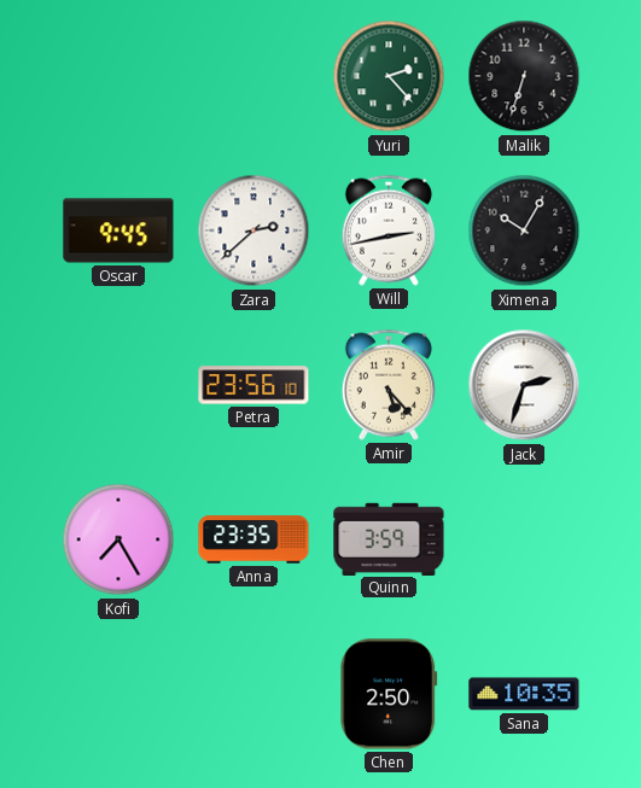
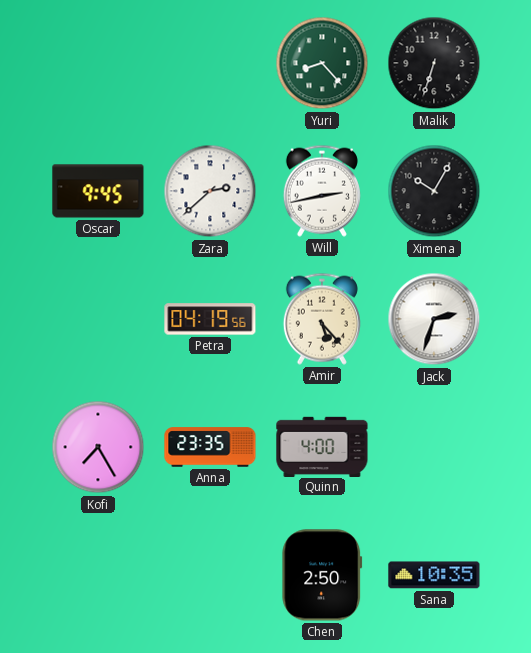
Yuri: 2:23 -> 8:23
Petra: 23:56 -> 04:19
Quinn: 3:59 -> 4:00
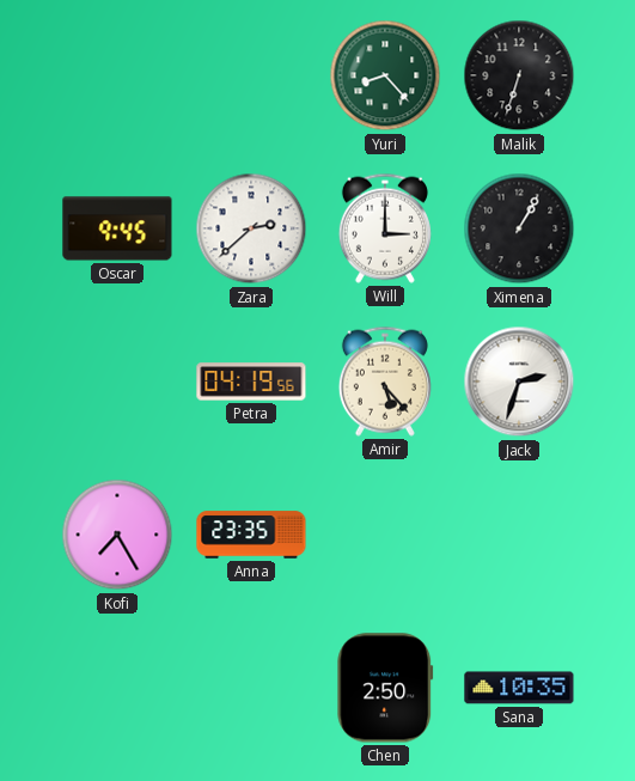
Will: 2:43 -> 3:00
Ximena: 10:05 -> 1:05
Quinn: 4:00 -> none
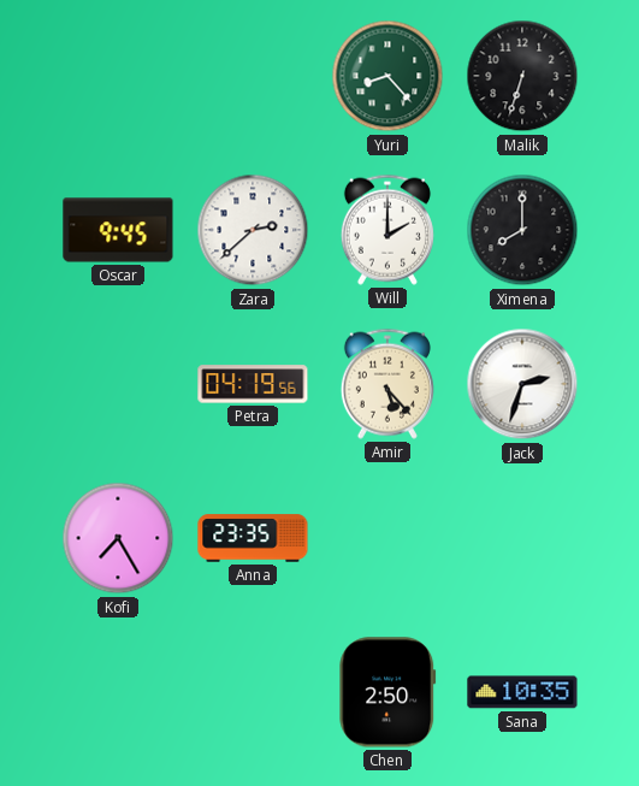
Will: 3:00 -> 2:00
Ximena: 1:05 -> 8:00
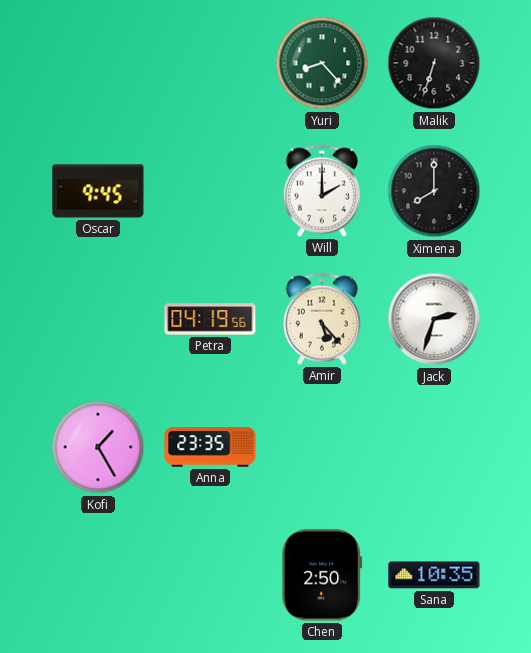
Zara: 2:38 -> none
Kofi: 7:25 -> 1:25
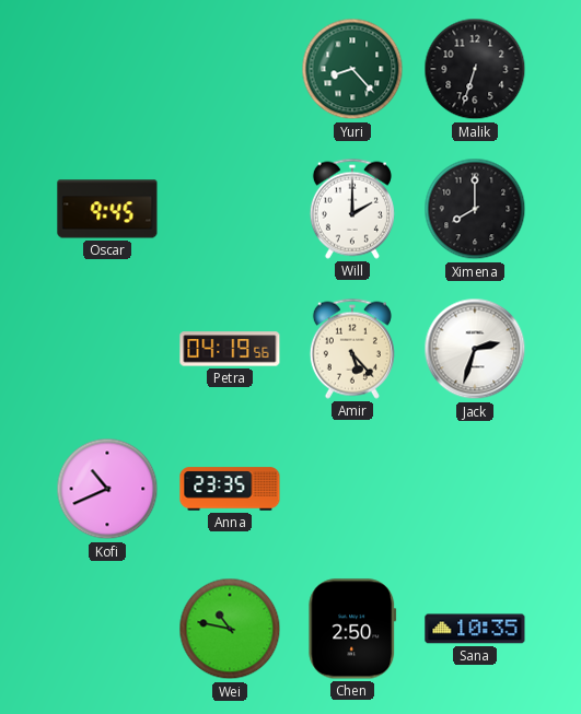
Kofi: 1:25 -> 10:41
Wei: none -> 10:47
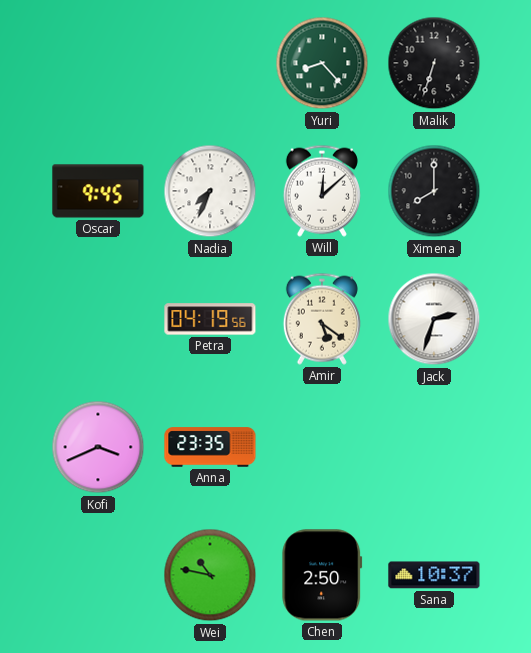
Nadia: none -> 7:34
Will: 2:00 -> 12:08
Amir: 5:23 -> 5:21
Kofi: 10:41 -> 3:41
Sana: 10:35 -> 10:37
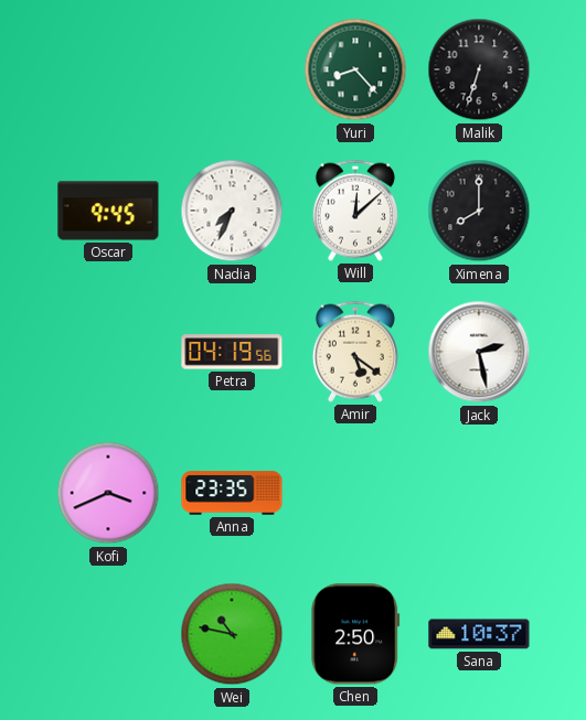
Jack: 2:33 -> 2:28
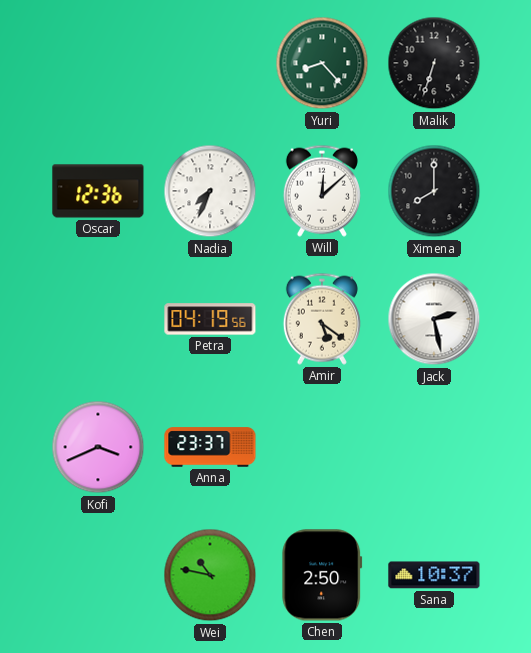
Oscar: 9:45 -> 12:36
Anna: 23:35 -> 23:37
